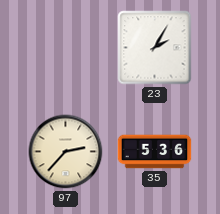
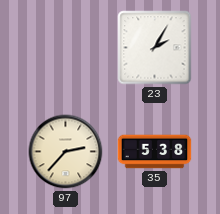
35: 5:36 -> 5:38
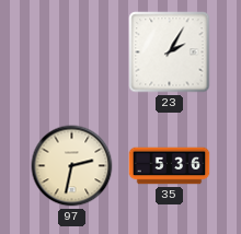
97: 2:37 -> 2:32
35: 5:38 -> 5:36
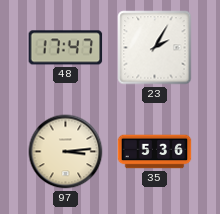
48: none -> 17:47
97: 2:32 -> 3:14
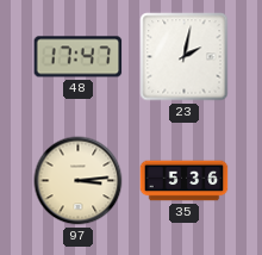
23: 2:05 -> 2:02
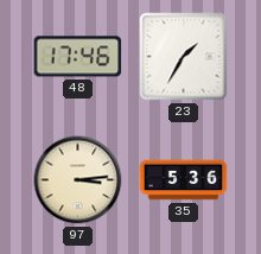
48: 17:47 -> 17:46
23: 2:02 -> 1:35
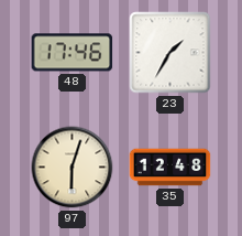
97: 3:14 -> 6:03
35: 5:36 -> 12:48
